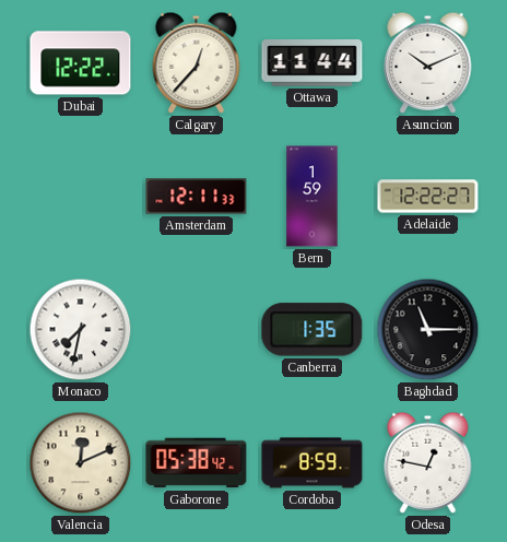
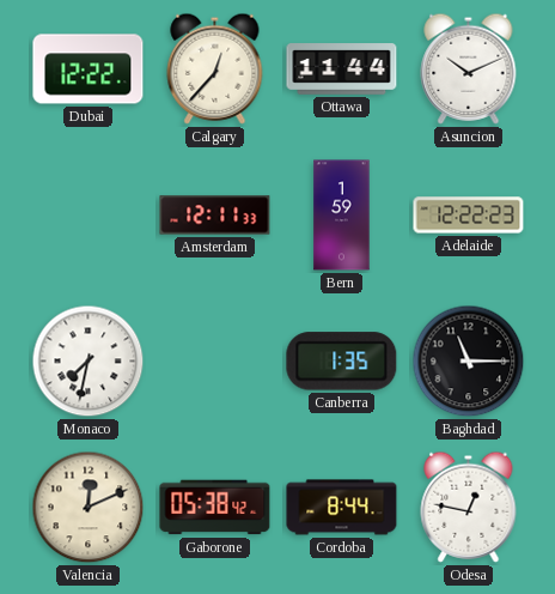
Adelaide: 12:22:27 -> 12:22:23
Cordoba: 8:59 -> 8:44
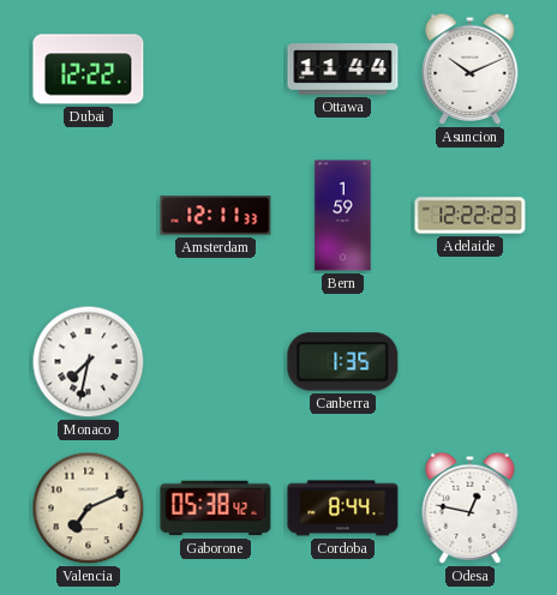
Calgary: 12:37 -> none
Baghdad: 11:15 -> none
Valencia: 12:11 -> 7:11
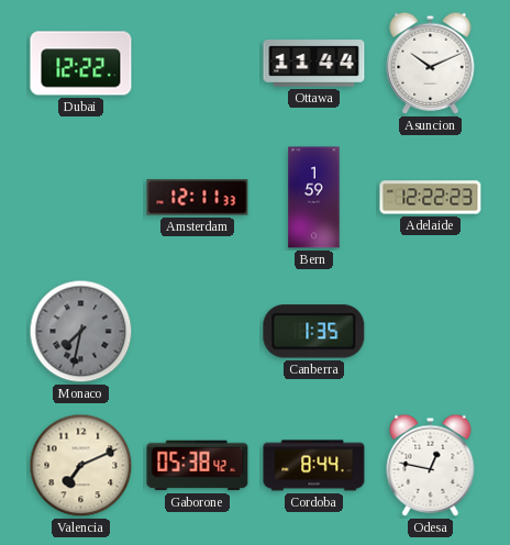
Monaco dial: white -> grey
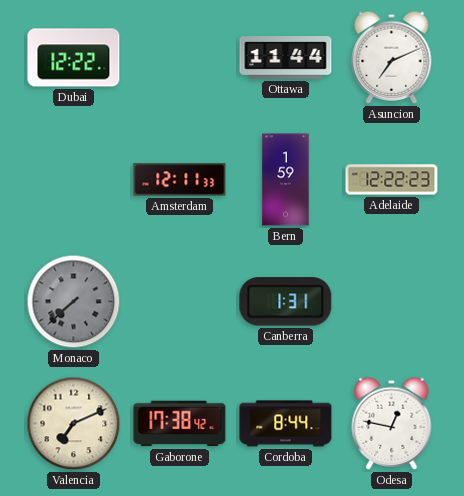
Asuncion: 10:11 -> 7:11
Monaco: 7:32 -> 7:38
Canberra: 1:35 -> 1:31
Gaborone: 05:38 -> 17:38
